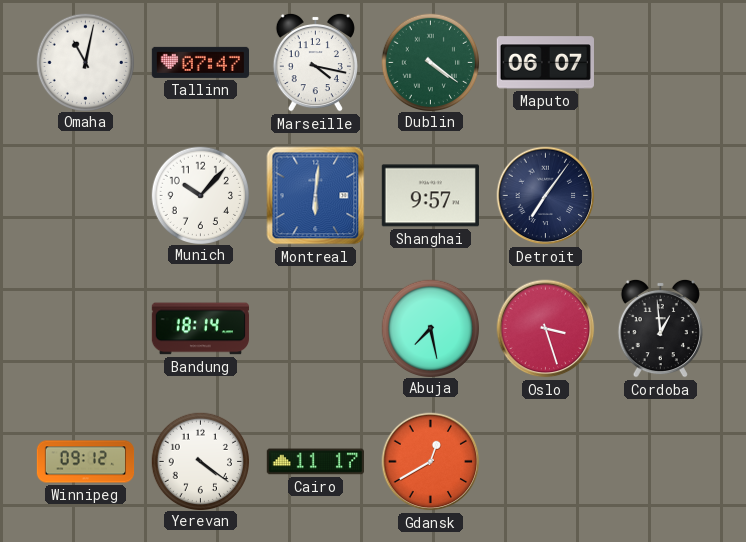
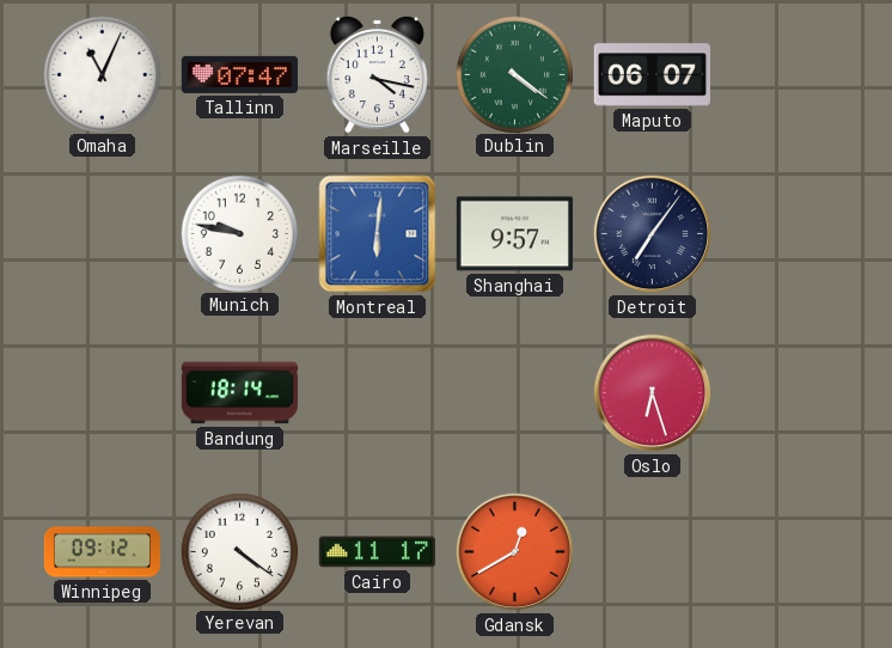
Omaha: 11:02 -> 11:04
Munich: 10:07 -> 9:47
Abuja: 7:28 -> none
Oslo: 3:27 -> 6:27
Cordoba: 12:59 -> none
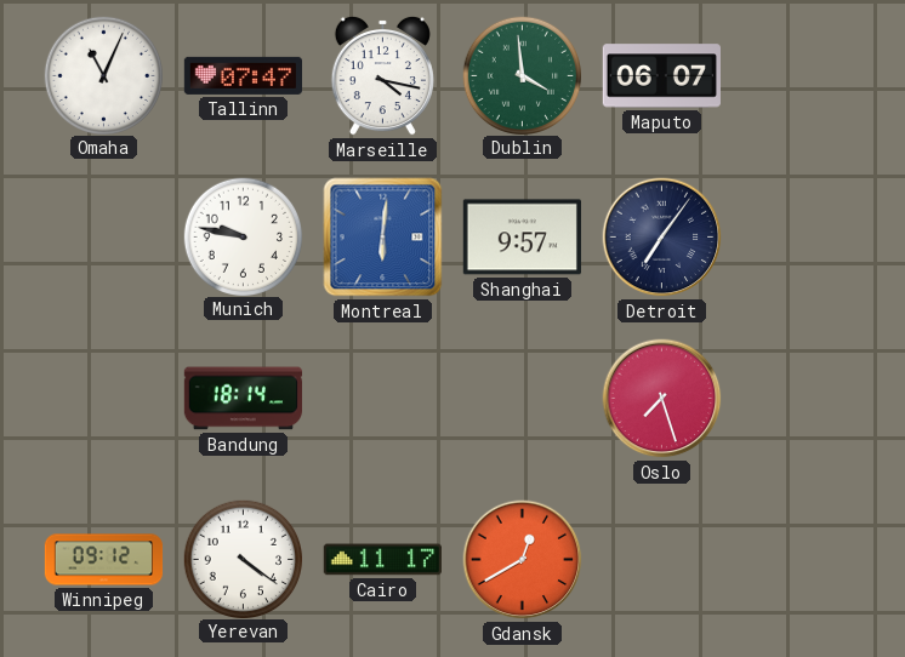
Dublin: 4:21 -> 3:59
Oslo: 6:27 -> 7:27
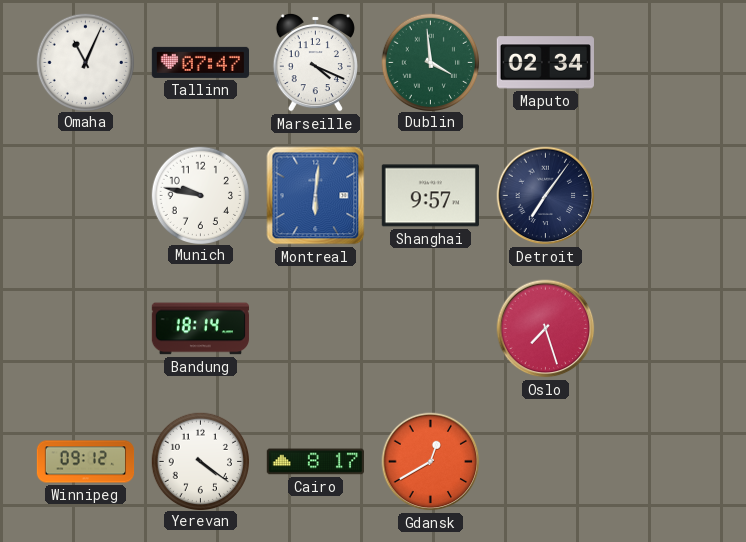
Marseille: 4:17 -> 4:19
Maputo: 06:07 -> 02:34
Cairo: 11:17 -> 8:17
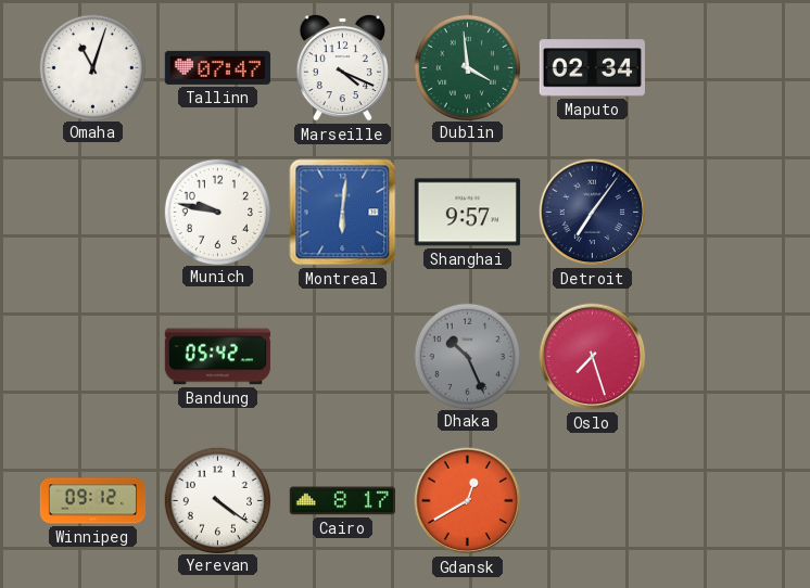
Omaha: 11:04 -> 11:03
Bandung: 18:14 -> 05:42
Dhaka: none -> 10:26
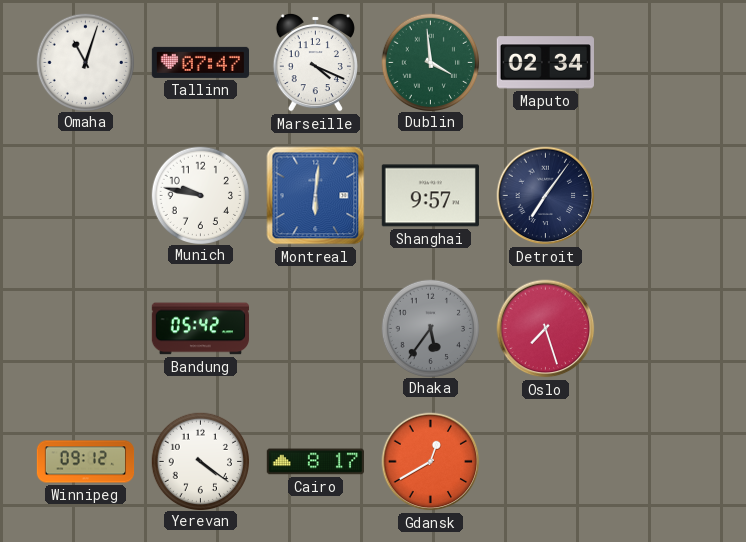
Dhaka: 10:26 -> 5:36
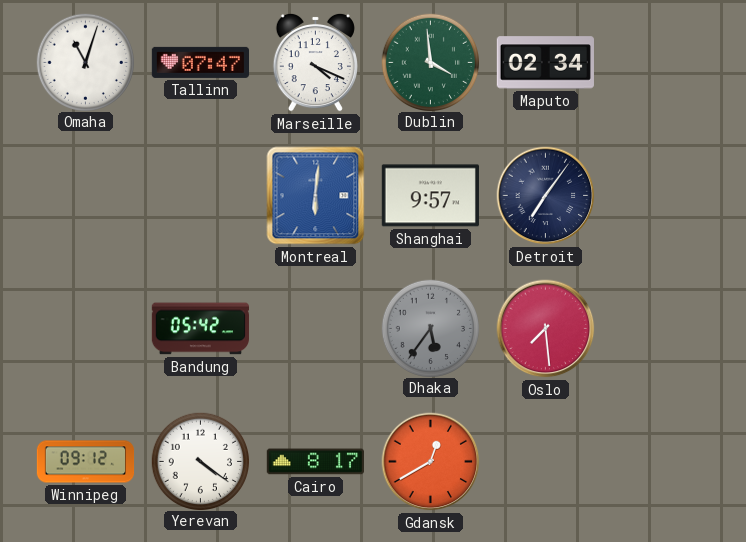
Munich: 9:47 -> none
Oslo: 7:27 -> 7:29
